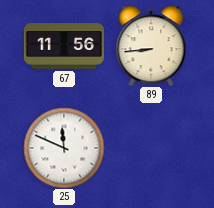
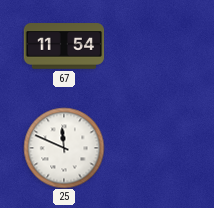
67: 11:56 -> 11:54
89: 8:44 -> none
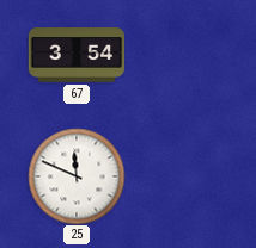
67: 11:54 -> 3:54
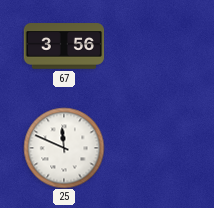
67: 3:54 -> 3:56
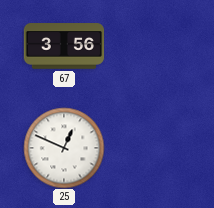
25: 11:49 -> 12:49
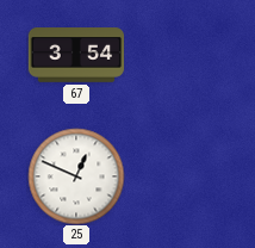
67: 3:56 -> 3:54
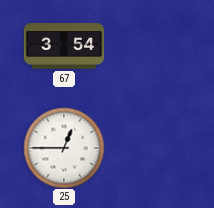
25: 12:49 -> 12:45
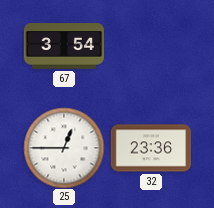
32: none -> 23:36
